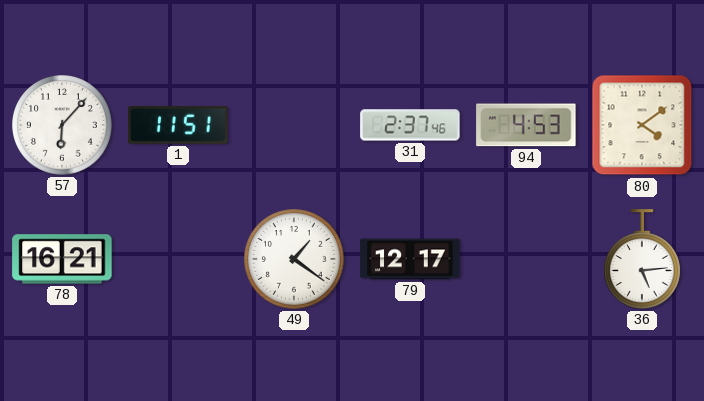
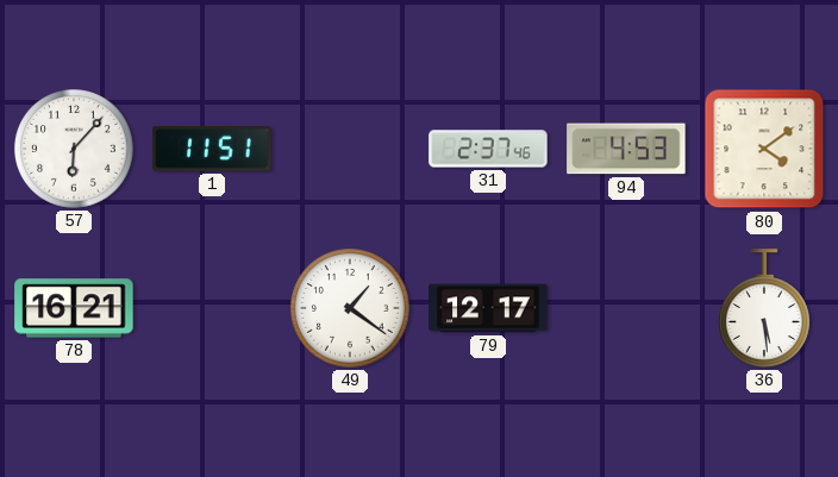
36: 5:14 -> 5:29
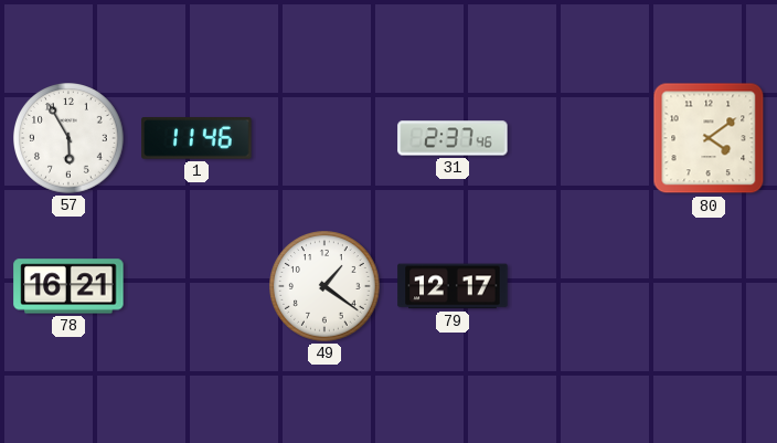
57: 6:07 -> 5:55
1: 11:51 -> 11:46
94: 4:53 -> none
36: 5:29 -> none
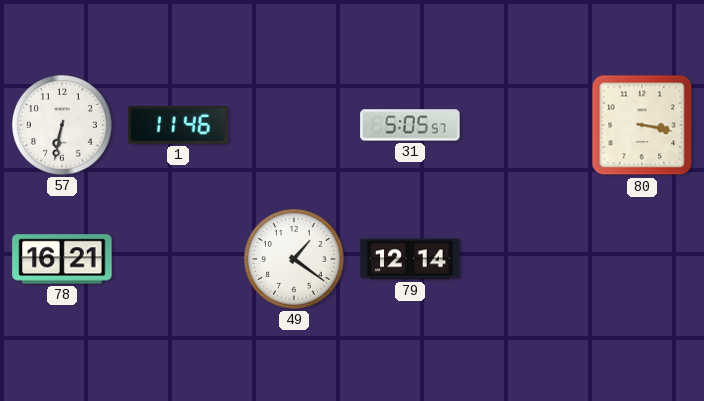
57: 5:55 -> 6:32
31: 2:37 -> 5:05
80: 4:09 -> 3:17
79: 12:17 -> 12:14
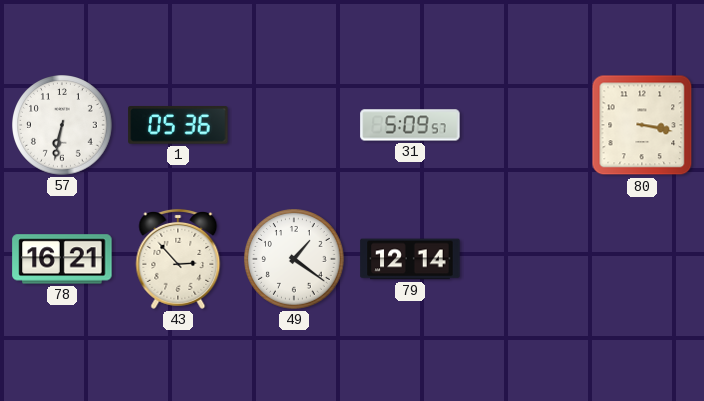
1: 11:46 -> 05:36
31: 5:05 -> 5:09
43: none -> 2:53
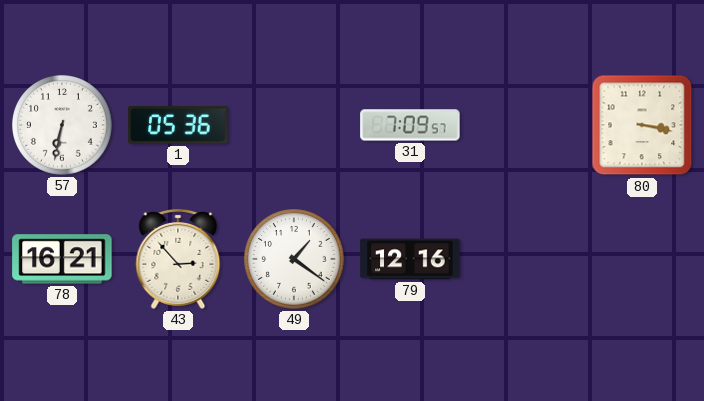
31: 5:09 -> 7:09
79: 12:14 -> 12:16
